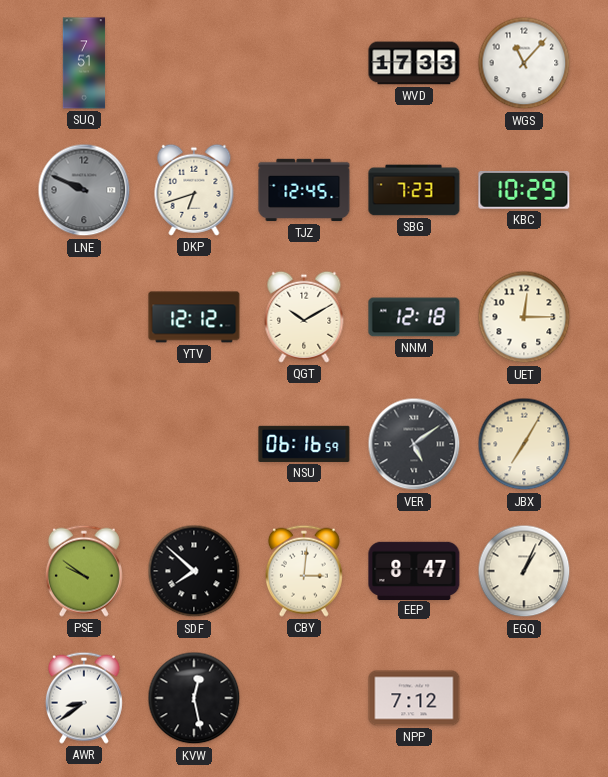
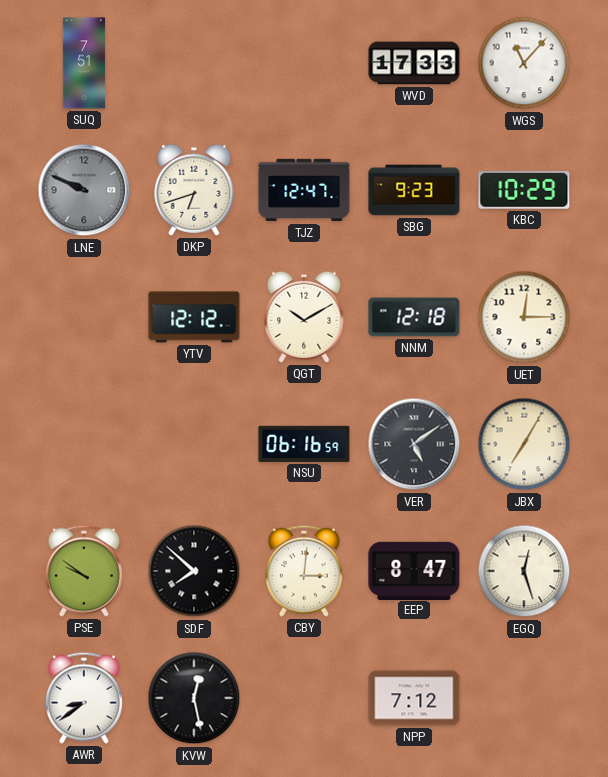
TJZ: 12:45 -> 12:47
SBG: 7:23 -> 9:23
EGQ: 1:04 -> 12:27
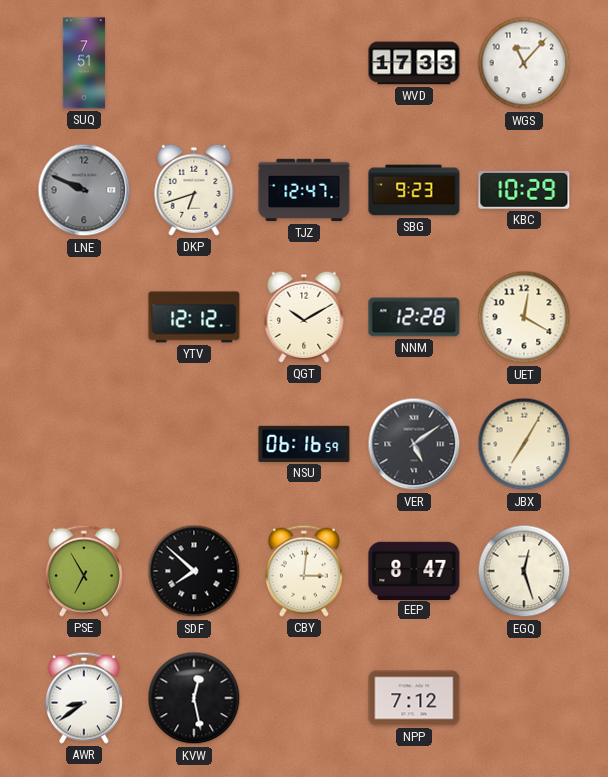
NNM: 12:18 -> 12:28
UET: 12:15 -> 12:20
PSE: 9:51 -> 6:55
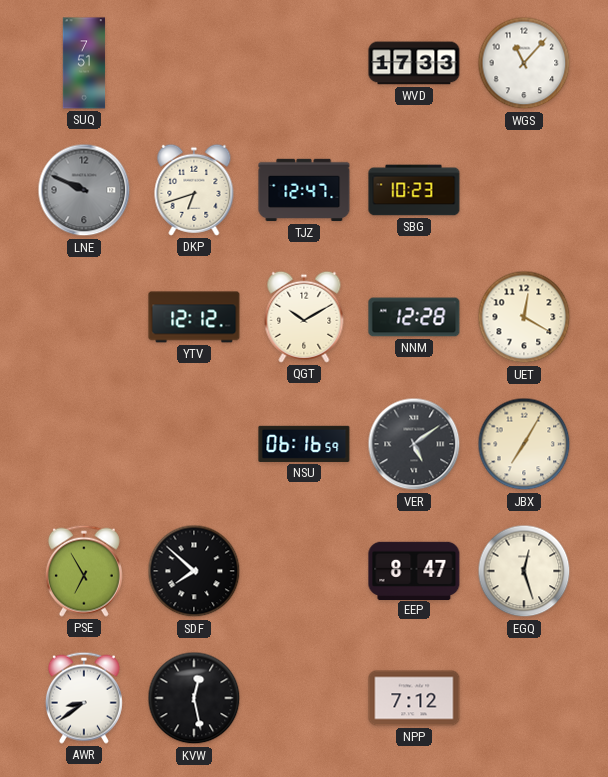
SBG: 9:23 -> 10:23
KBC: 10:29 -> none
CBY: 3:01 -> none
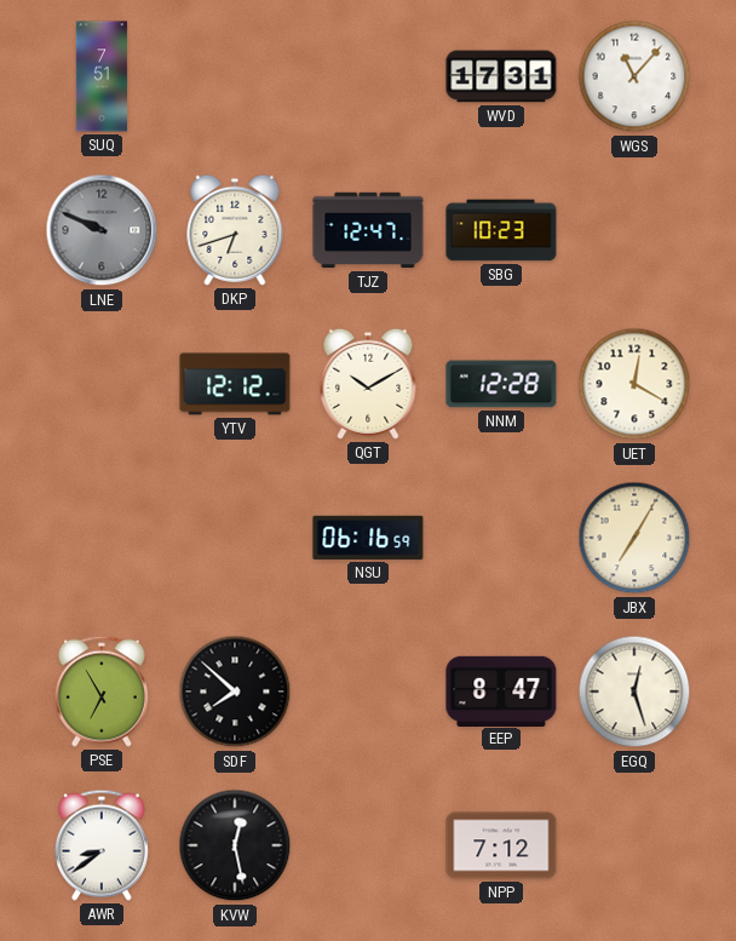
WVD: 17:33 -> 17:31
VER: 5:09 -> none
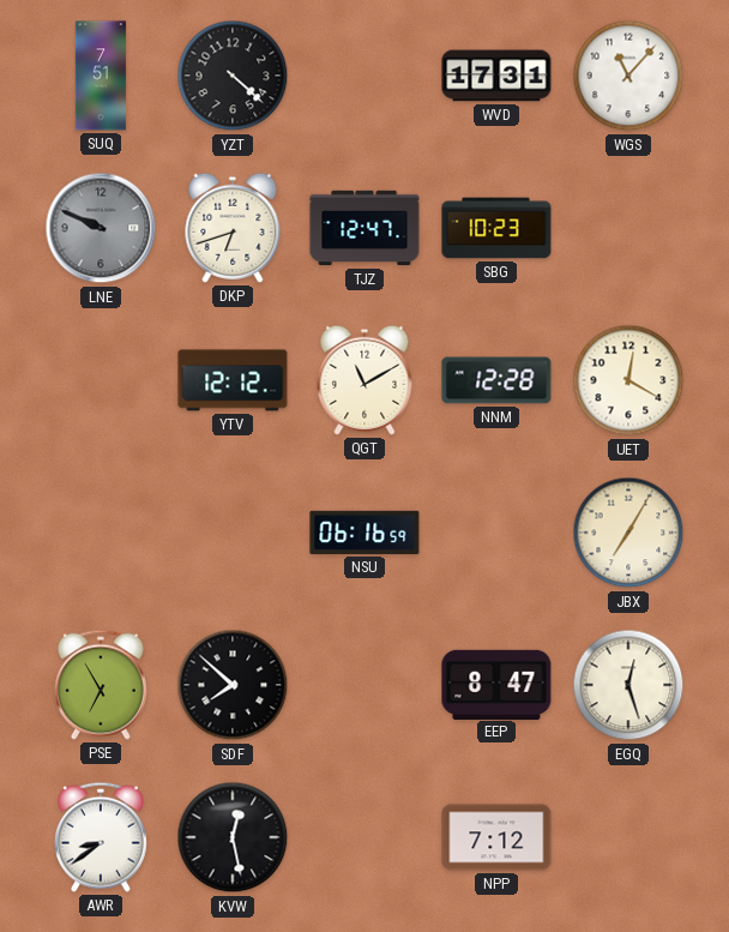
YZT: none -> 4:22
QGT: 10:10 -> 11:10
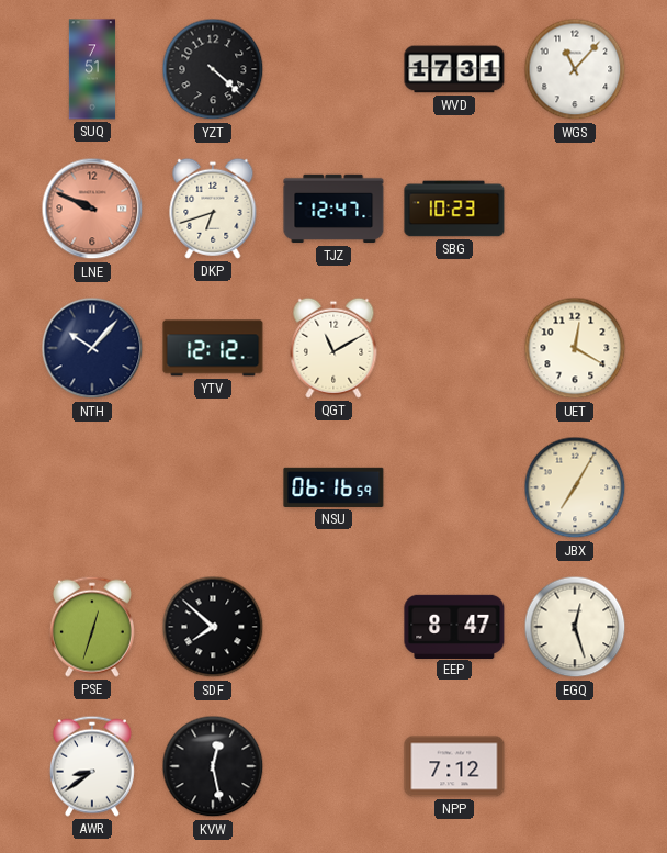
LNE dial: grey -> salmon
NTH: none -> 10:07
NNM: 12:28 -> none
PSE: 6:55 -> 12:33
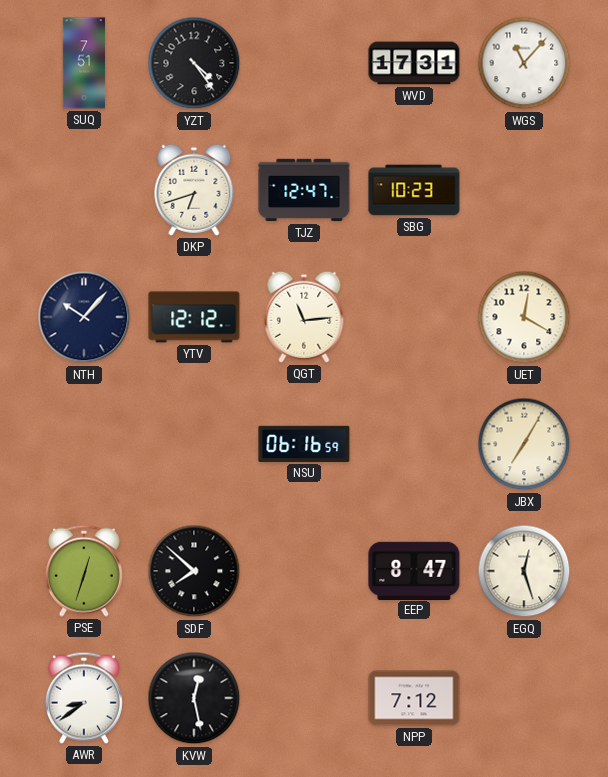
YZT: 4:22 -> 4:24
LNE: 9:49 -> none
QGT: 11:10 -> 11:14
